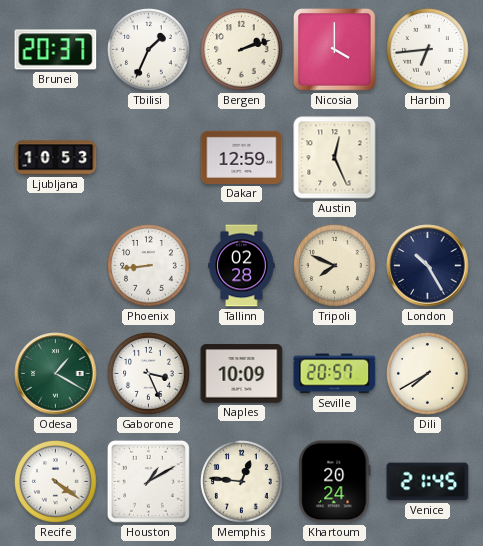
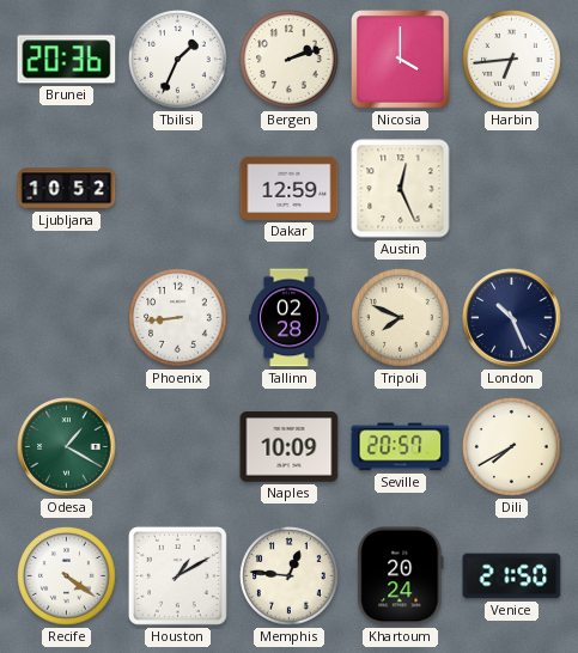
Brunei: 20:37 -> 20:36
Ljubljana: 10:53 -> 10:52
London: 10:25 -> 10:26
Gaborone: 3:26 -> none
Venice: 21:45 -> 21:50
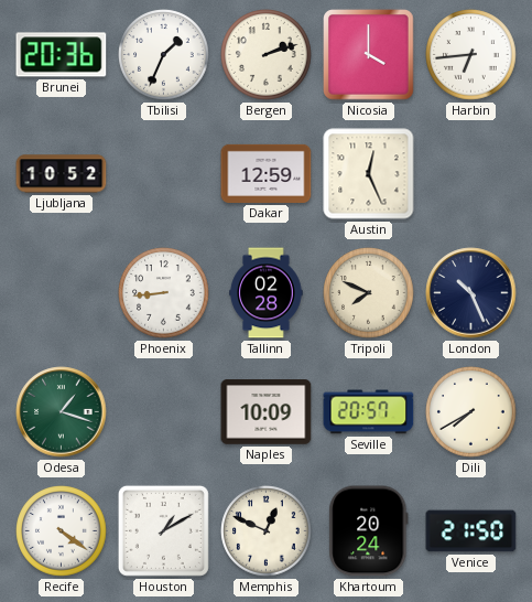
Odesa: 1:20 -> 1:18
Memphis: 12:46 -> 12:49
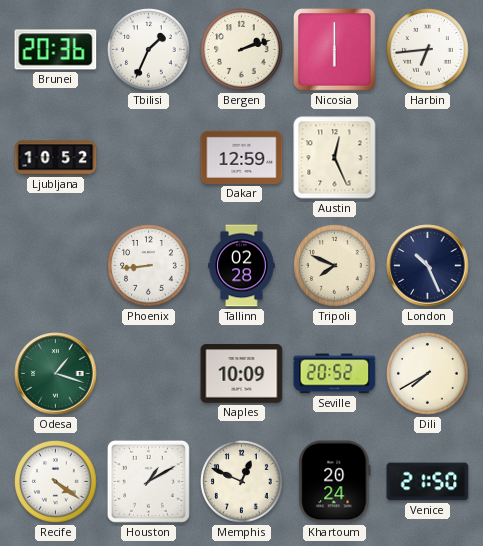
Nicosia: 4:00 -> 6:00
Seville: 20:57 -> 20:52
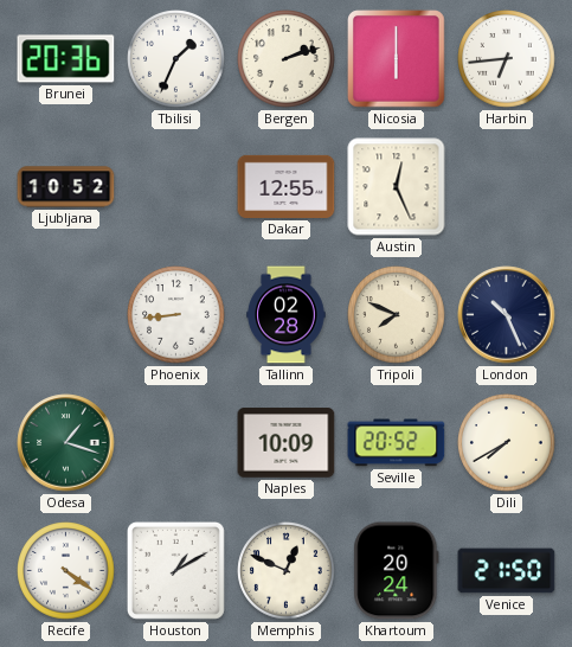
Dakar: 12:59 -> 12:55
